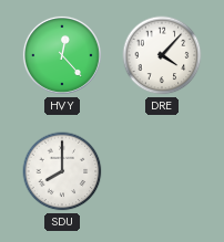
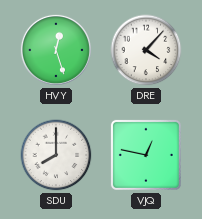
HVY: 12:23 -> 12:27
VJQ: none -> 12:47
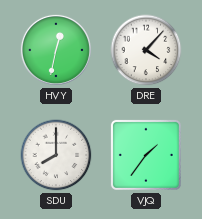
HVY: 12:27 -> 12:32
VJQ: 12:47 -> 1:36
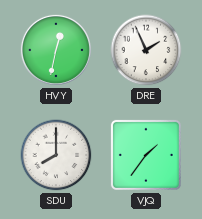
DRE: 4:07 -> 1:56
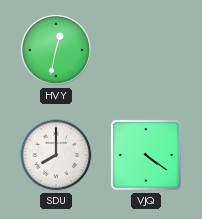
DRE: 1:56 -> none
VJQ: 1:36 -> 4:21
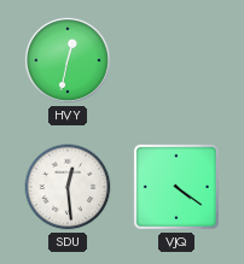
SDU: 8:00 -> 12:29
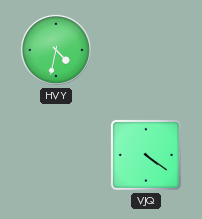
HVY: 12:32 -> 4:32
SDU: 12:29 -> none
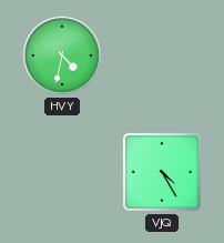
VJQ: 4:21 -> 4:25
